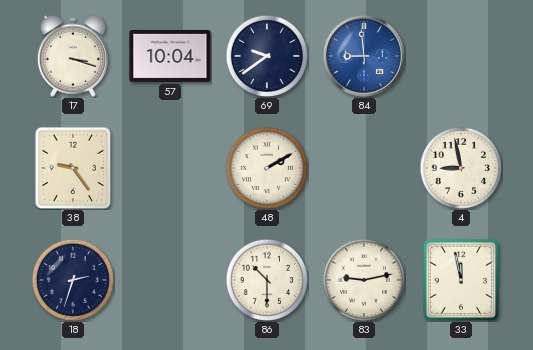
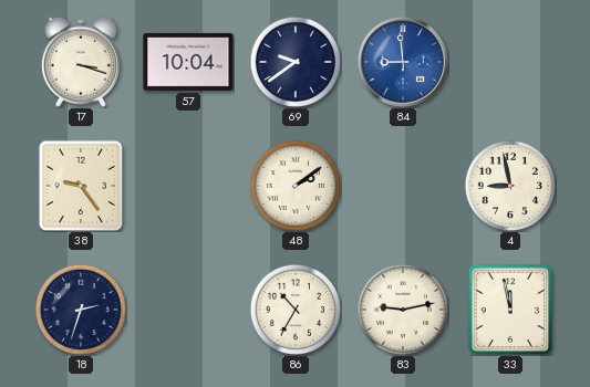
48: 2:10 -> 2:09
86: 10:30 -> 10:35
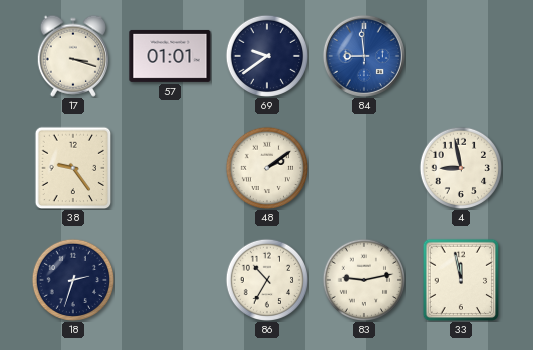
57: 10:04 -> 01:01
